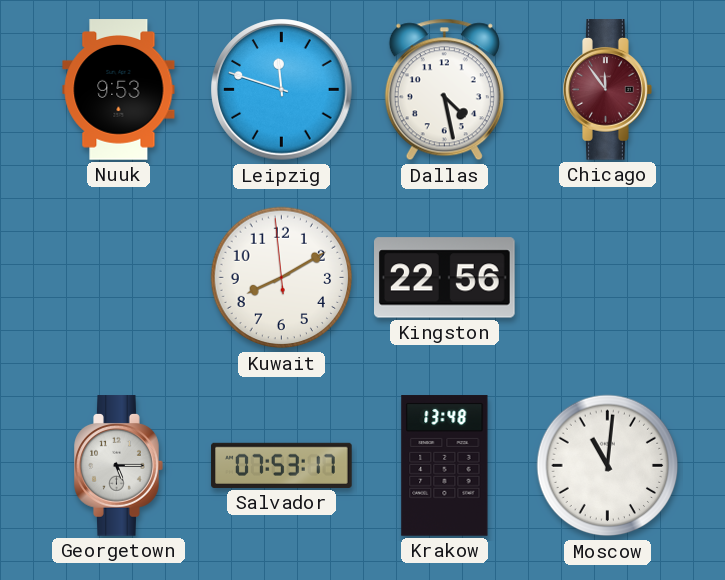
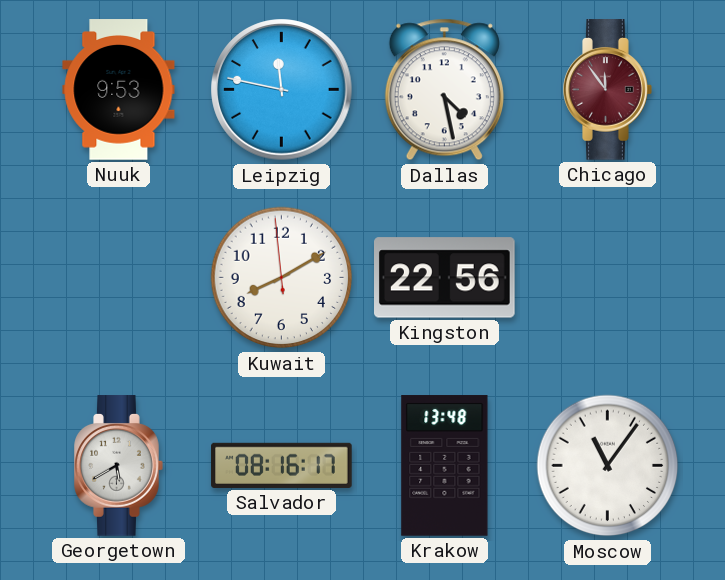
Leipzig: 11:48 -> 11:47
Georgetown: 5:15 -> 5:40
Salvador: 07:53 -> 08:16
Moscow: 11:01 -> 11:06
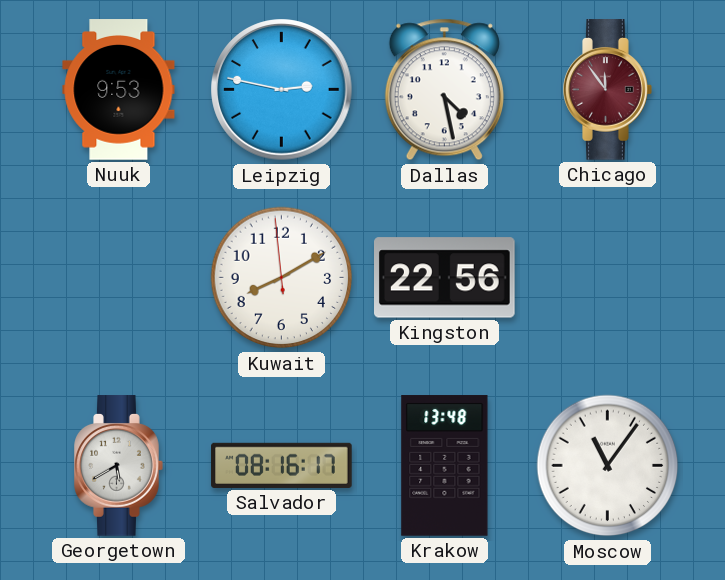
Leipzig: 11:47 -> 2:47
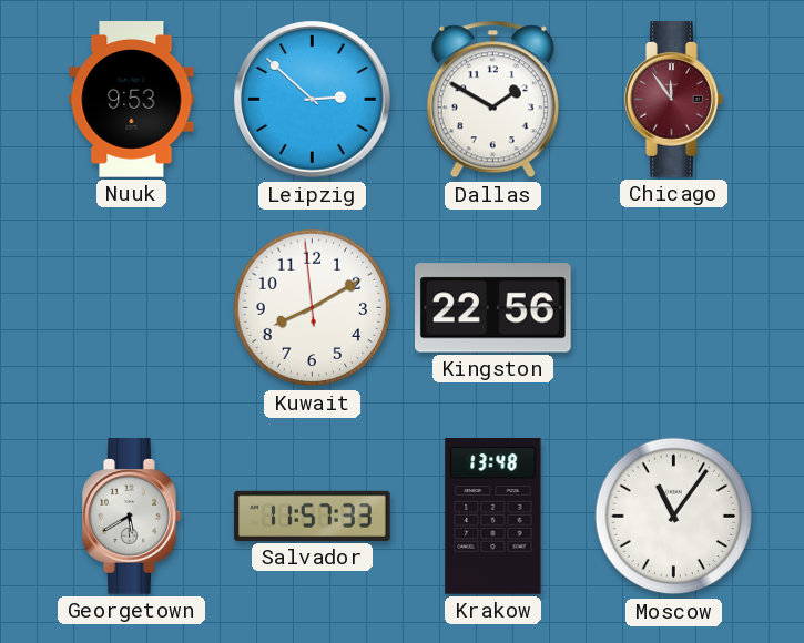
Leipzig: 2:47 -> 2:52
Dallas: 4:28 -> 1:50
Salvador: 08:16 -> 11:57
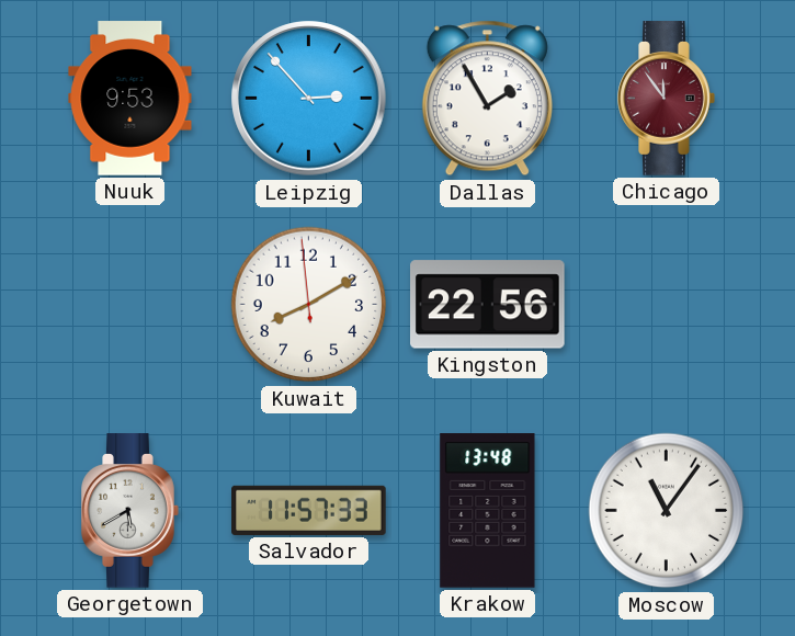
Leipzig: 2:52 -> 2:53
Dallas: 1:50 -> 1:55
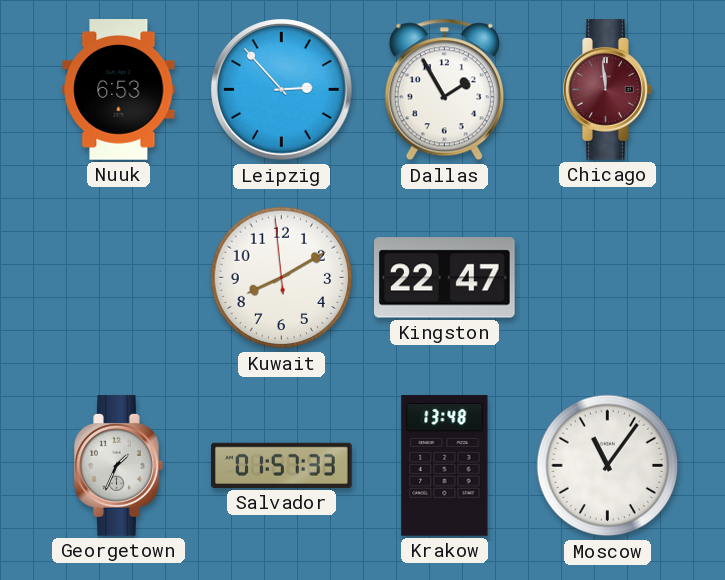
Nuuk: 9:53 -> 6:53
Chicago: 11:54 -> 11:59
Kingston: 22:56 -> 22:47
Georgetown: 5:40 -> 1:34
Salvador: 11:57 -> 01:57
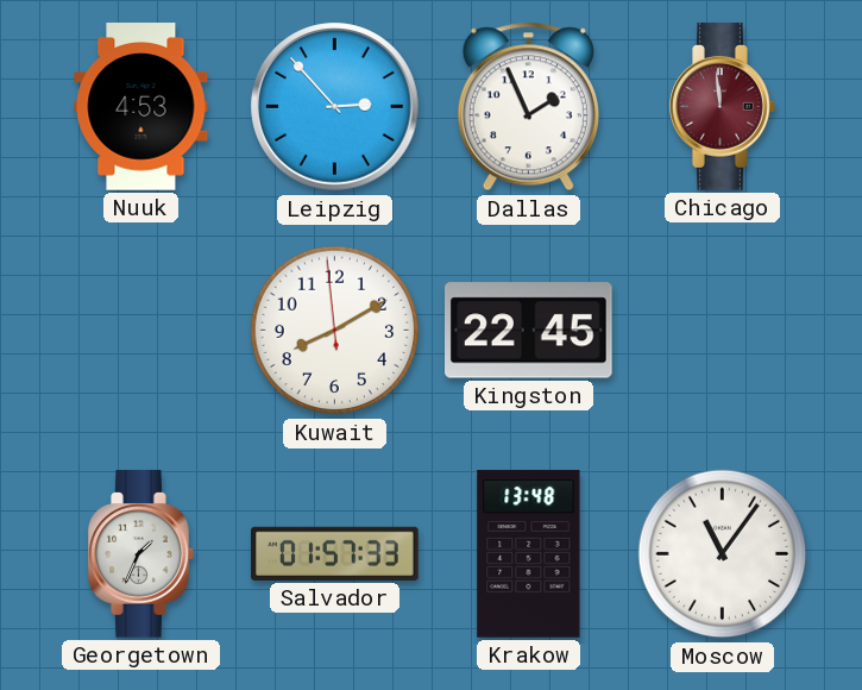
Nuuk: 6:53 -> 4:53
Dallas: 1:55 -> 1:56
Kingston: 22:47 -> 22:45
